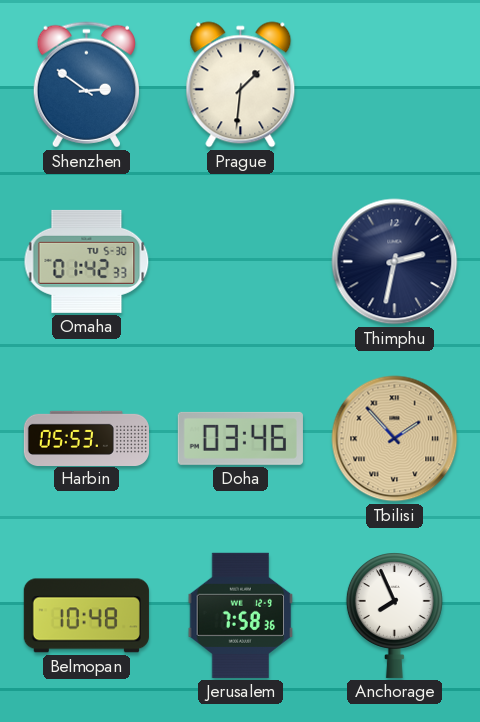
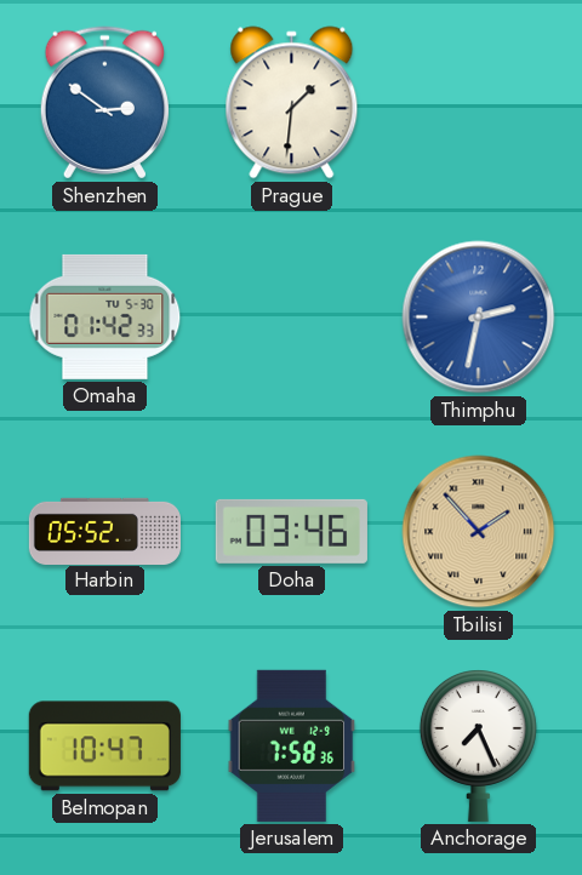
Thimphu dial: navy -> blue
Harbin: 05:53 -> 05:52
Belmopan: 10:48 -> 10:47
Anchorage: 7:56 -> 7:26
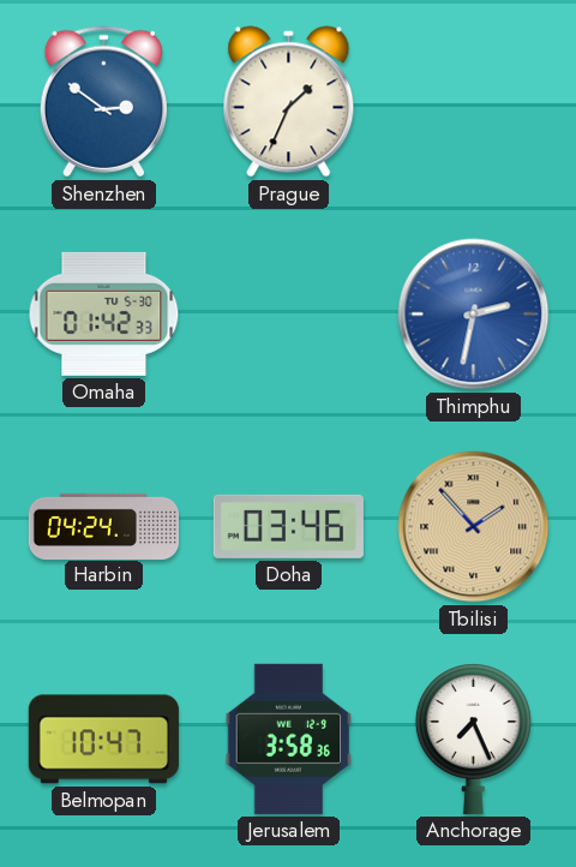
Prague: 1:31 -> 1:34
Harbin: 05:52 -> 04:24
Jerusalem: 7:58 -> 3:58
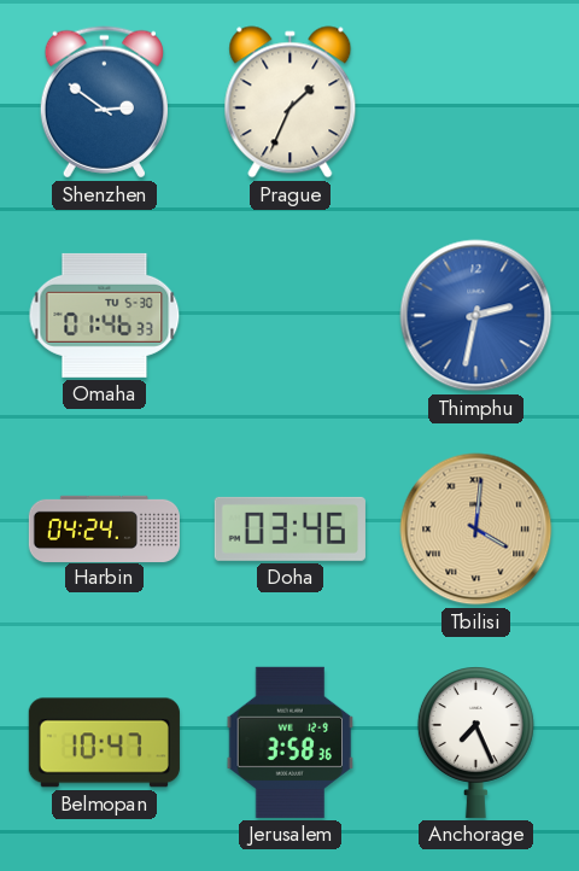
Omaha: 01:42 -> 01:46
Tbilisi: 1:53 -> 4:01
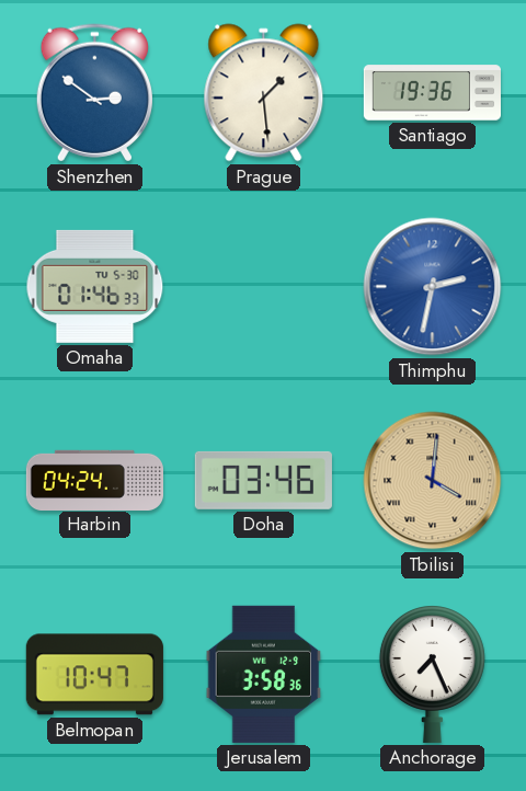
Prague: 1:34 -> 1:29
Santiago: none -> 19:36
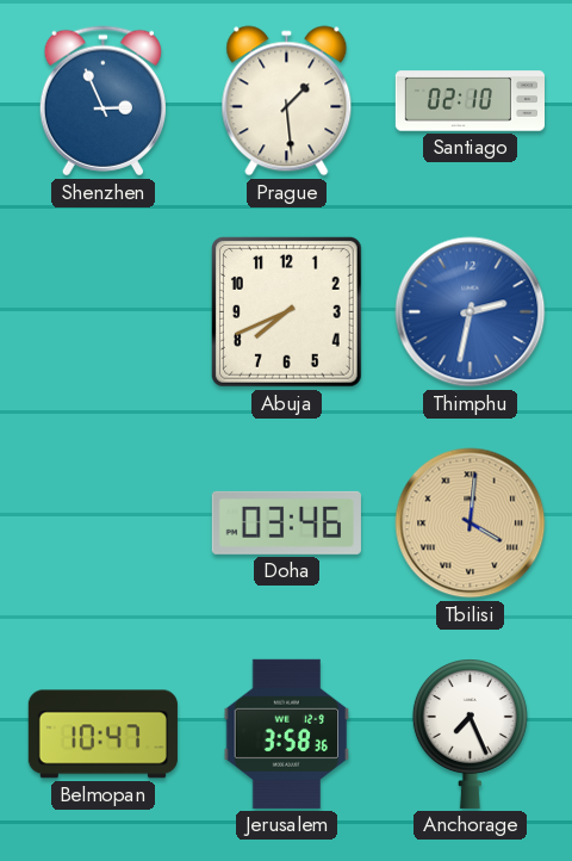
Shenzhen: 2:51 -> 2:56
Santiago: 19:36 -> 02:10
Omaha: 01:46 -> none
Abuja: none -> 7:41
Harbin: 04:24 -> none
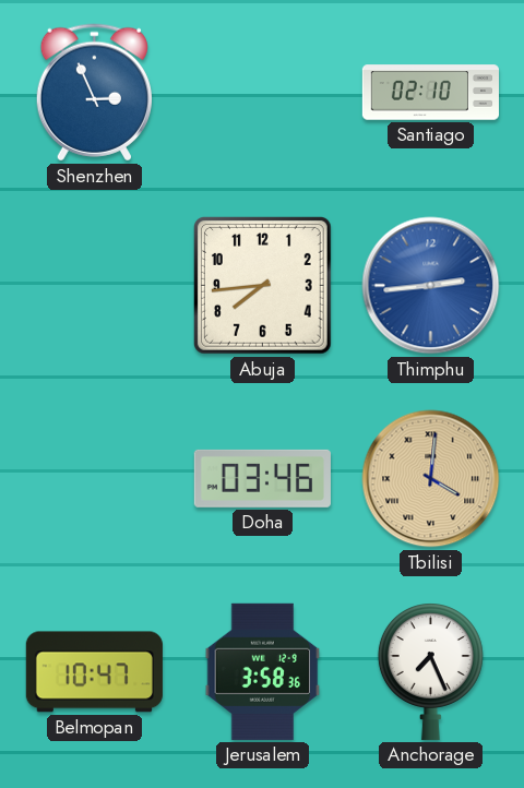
Prague: 1:29 -> none
Abuja: 7:41 -> 7:44
Thimphu: 2:32 -> 2:44
